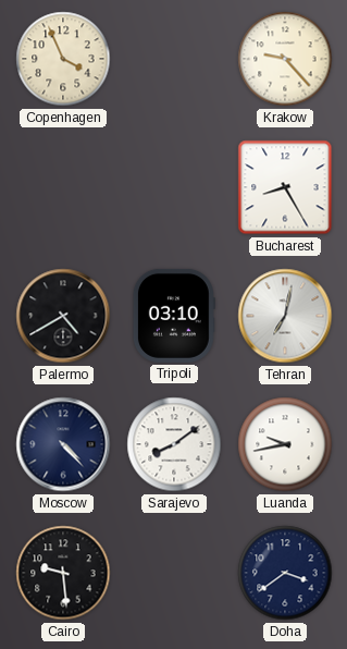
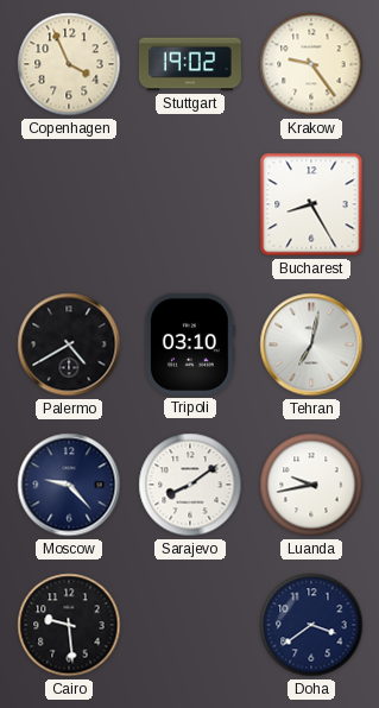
Stuttgart: none -> 19:02
Krakow: 9:23 -> 9:24
Moscow: 4:23 -> 9:23
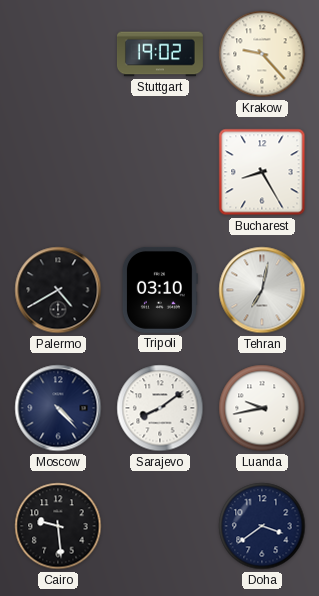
Copenhagen: 3:56 -> none
Krakow: 9:24 -> 9:23
Moscow: 9:23 -> 4:23
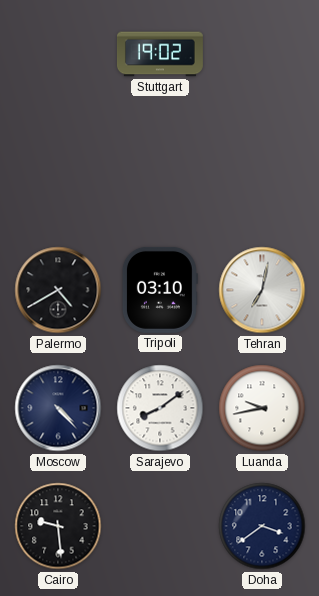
Krakow: 9:23 -> none
Bucharest: 8:25 -> none
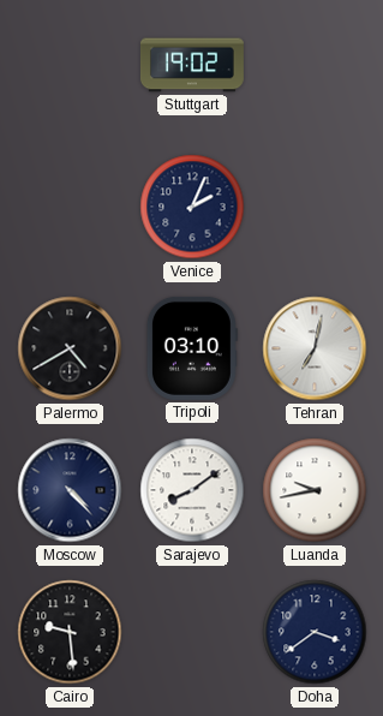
Venice: none -> 2:04
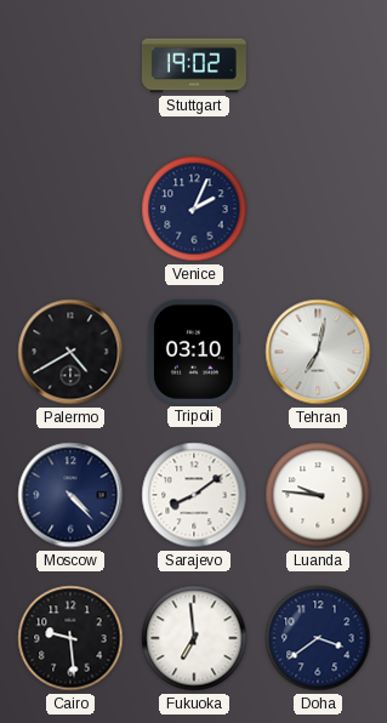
Luanda: 9:43 -> 9:46
Fukuoka: none -> 6:59
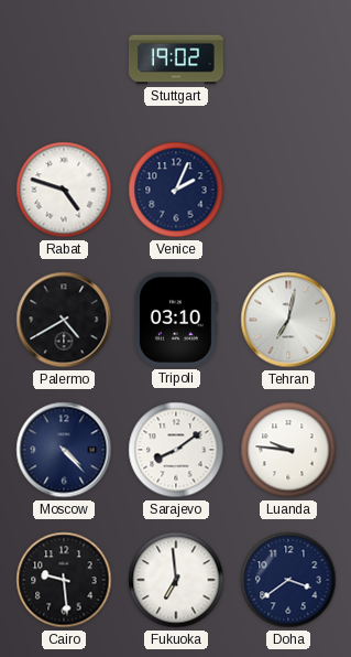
Rabat: none -> 4:48
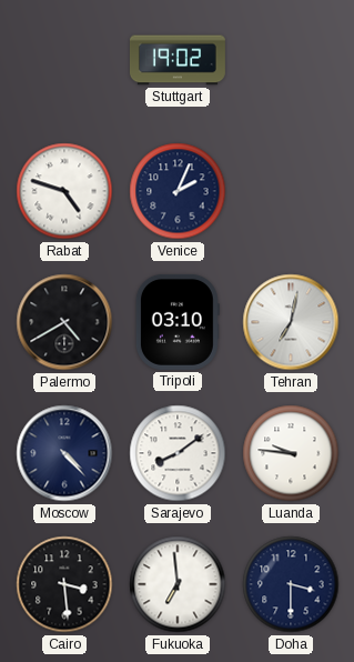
Cairo: 9:29 -> 3:29
Doha: 3:39 -> 3:30
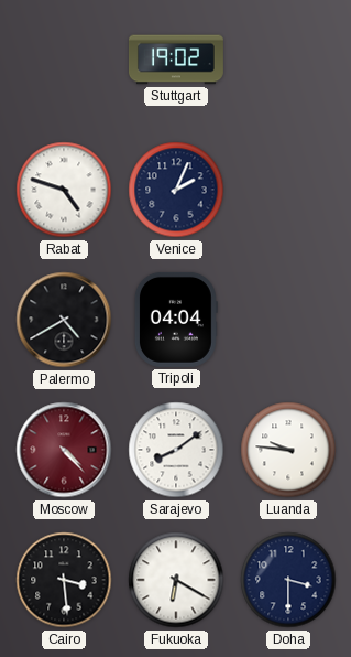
Tripoli: 03:10 -> 04:04
Tehran: 7:02 -> none
Moscow dial: navy -> burgundy
Fukuoka: 6:59 -> 6:20
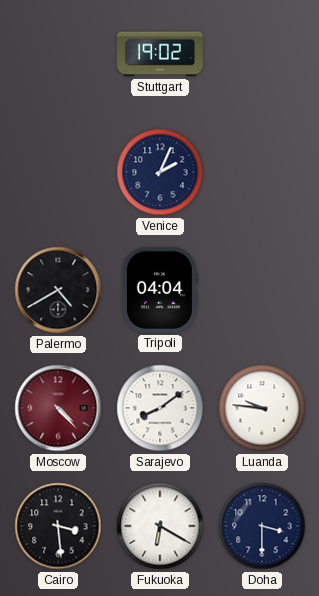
Rabat: 4:48 -> none
